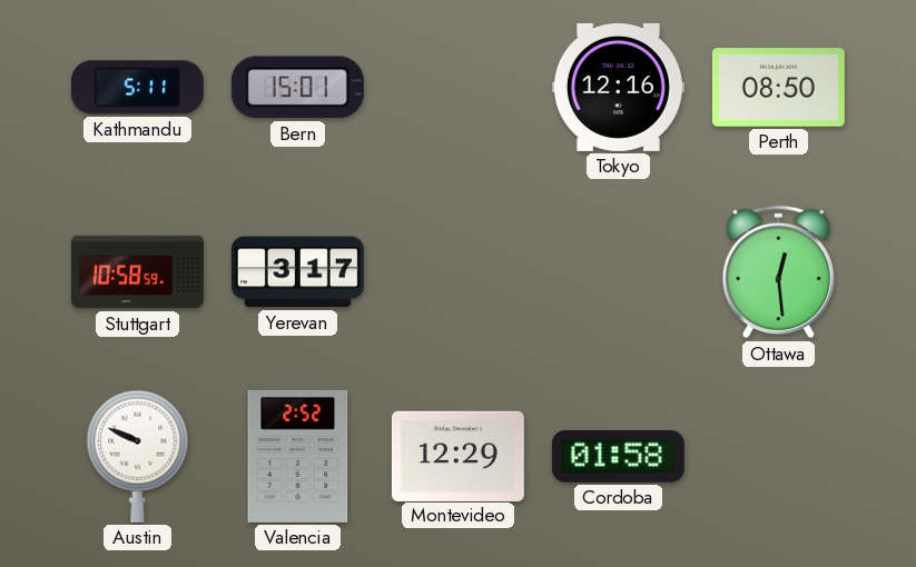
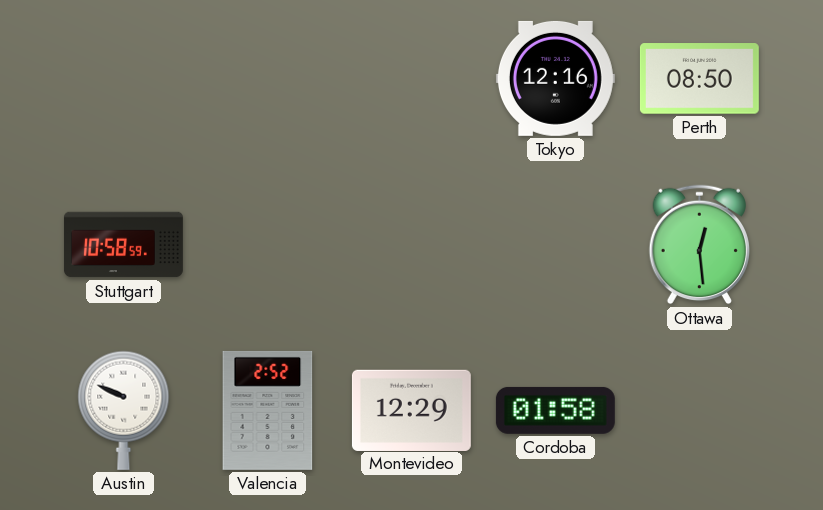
Kathmandu: 5:11 -> none
Bern: 15:01 -> none
Yerevan: 3:17 -> none
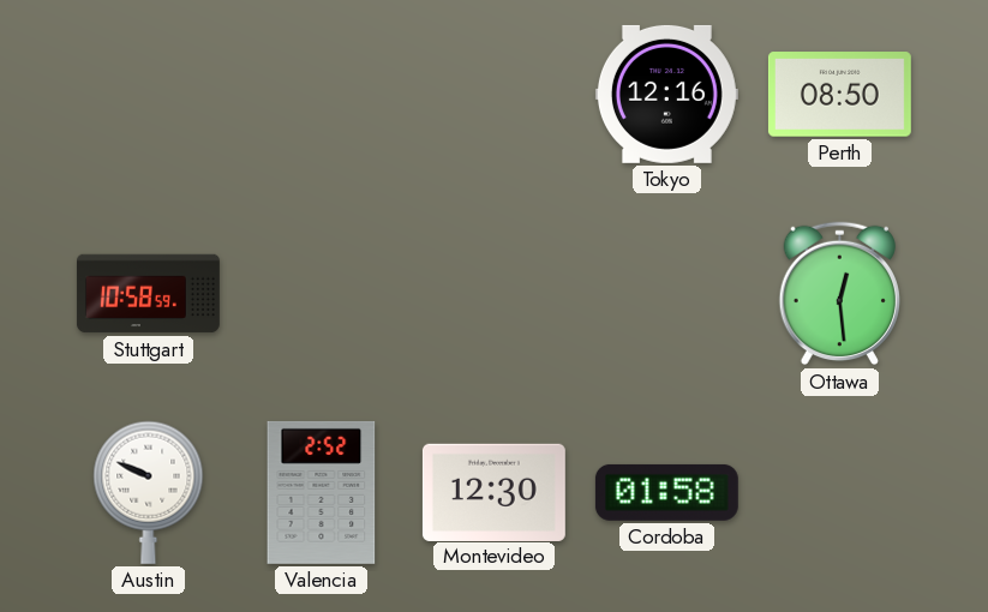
Montevideo: 12:29 -> 12:30
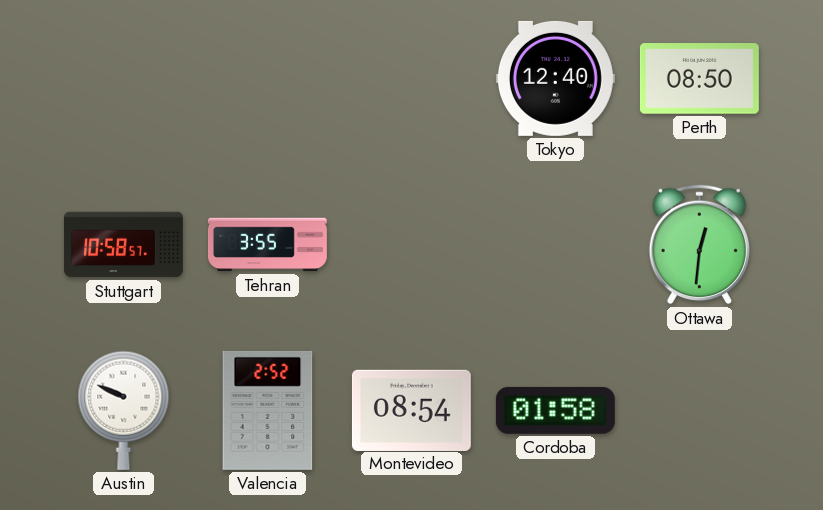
Tokyo: 12:16 -> 12:40
Stuttgart: 10:58:59 -> 10:58:57
Tehran: none -> 3:55
Ottawa: 12:29 -> 12:31
Montevideo: 12:30 -> 08:54
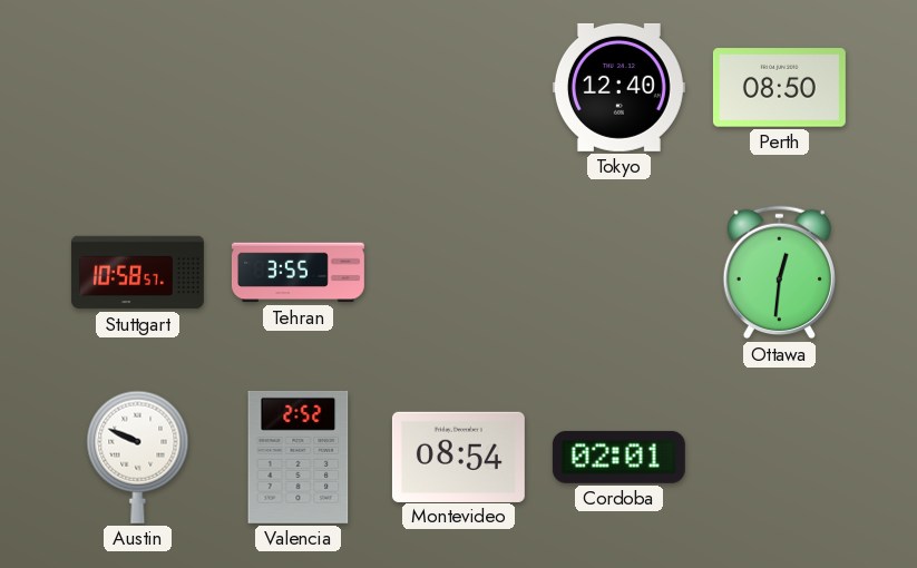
Cordoba: 01:58 -> 02:01
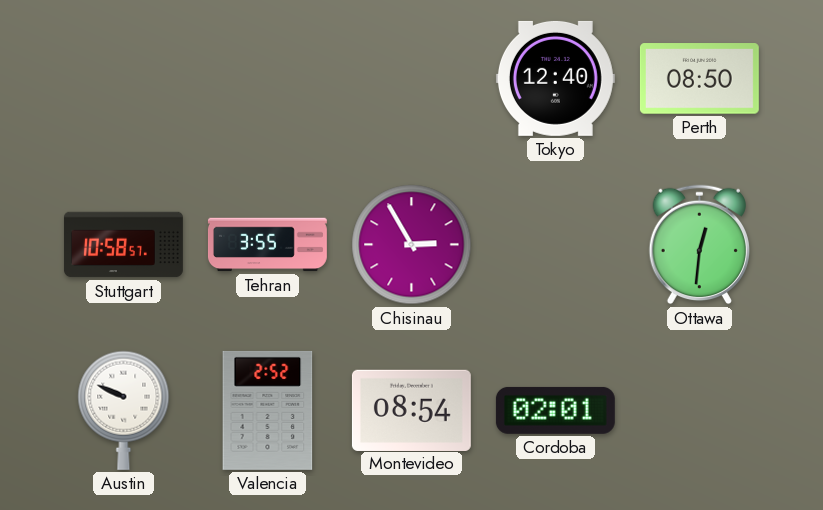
Chisinau: none -> 2:55
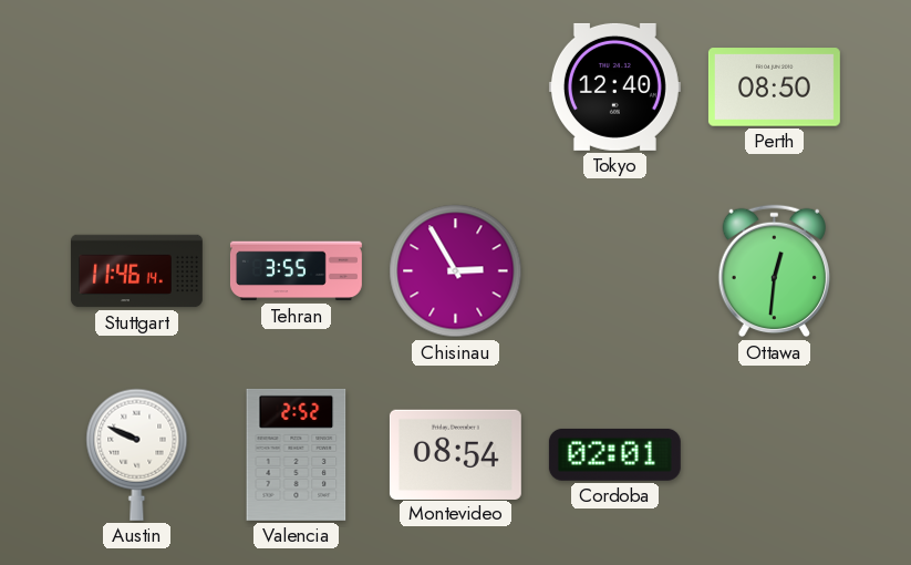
Stuttgart: 10:58 -> 11:46
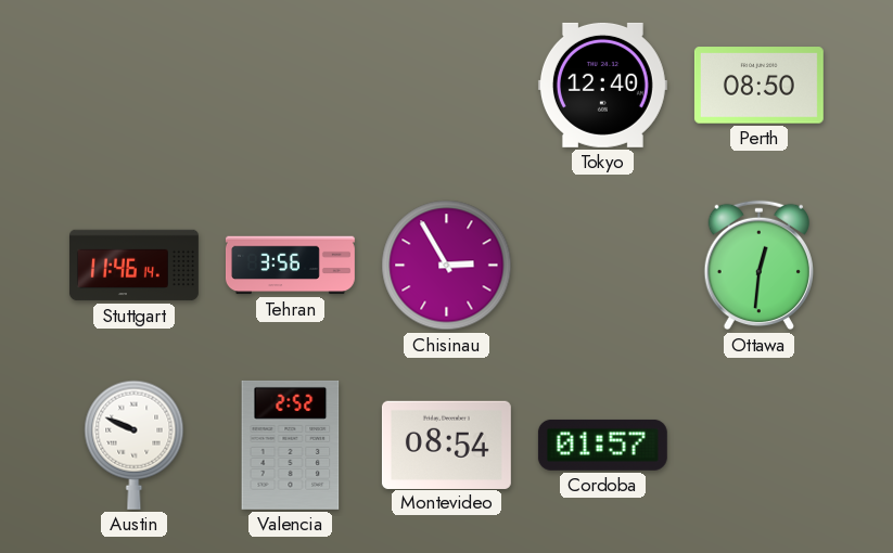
Tehran: 3:55 -> 3:56
Cordoba: 02:01 -> 01:57
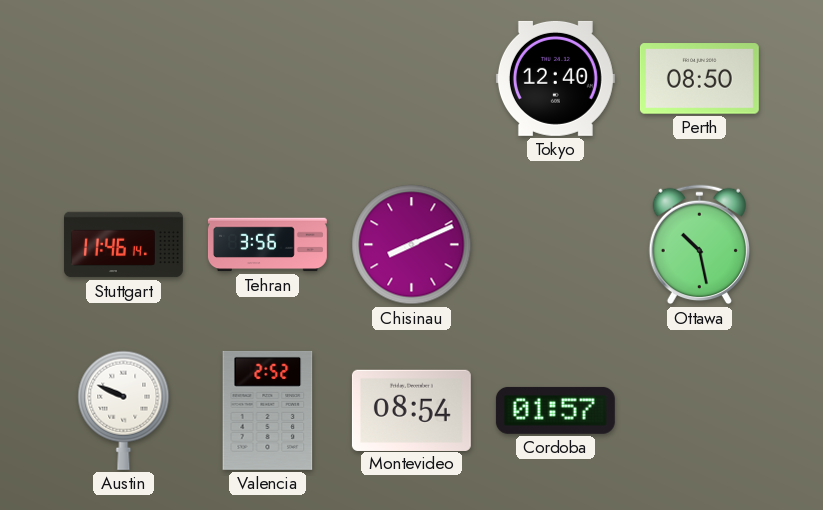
Chisinau: 2:55 -> 8:11
Ottawa: 12:31 -> 10:28
